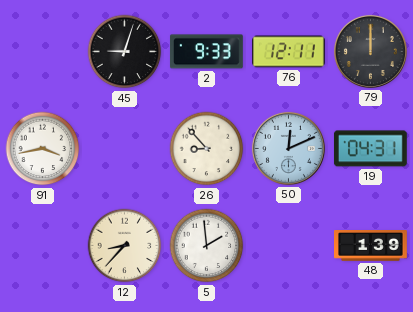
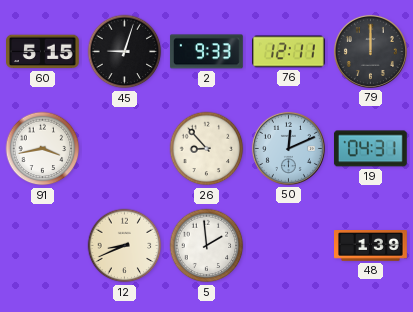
60: none -> 5:15
12: 8:37 -> 8:41
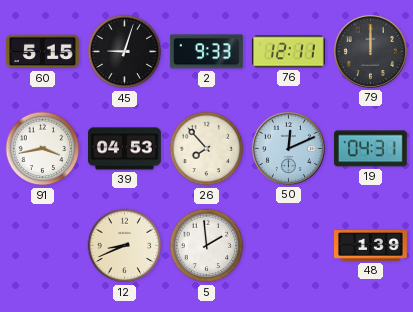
39: none -> 04:53
26: 8:53 -> 7:53
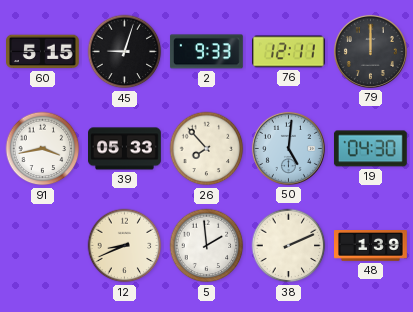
39: 04:53 -> 05:33
50: 12:11 -> 5:01
19: 04:31 -> 04:30
38: none -> 2:11
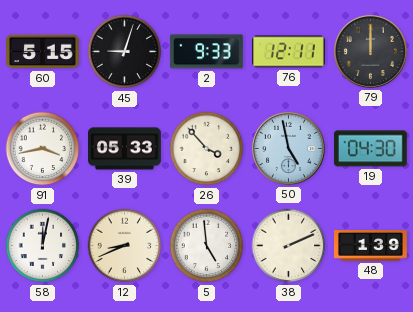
26: 7:53 -> 3:53
50: 5:01 -> 4:58
58: none -> 12:02
5: 1:59 -> 4:59
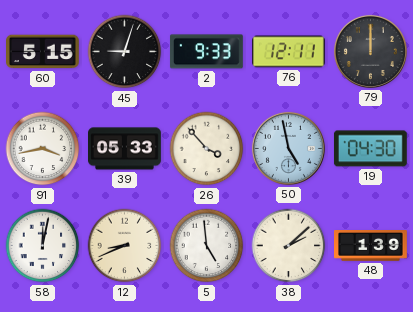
38: 2:11 -> 2:08
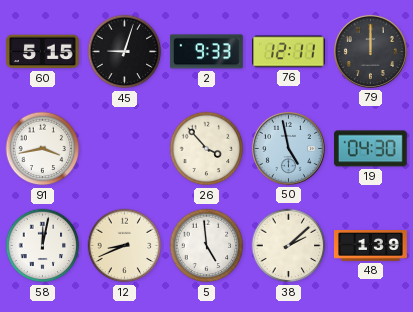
39: 05:33 -> none
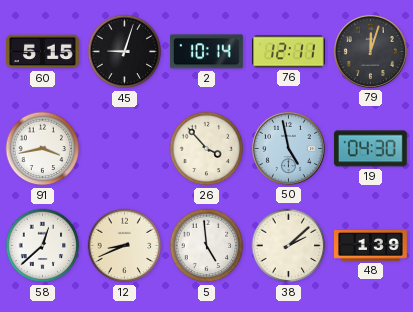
2: 9:33 -> 10:14
79: 12:00 -> 12:03
58: 12:02 -> 12:38
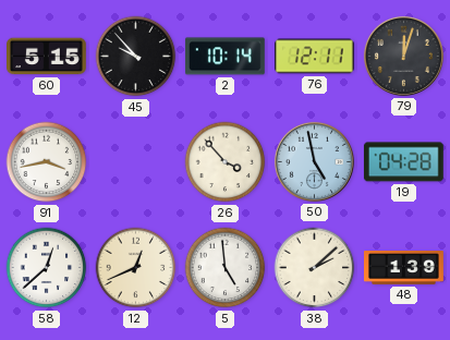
45: 9:03 -> 9:53
19: 04:30 -> 04:28
12: 8:41 -> 12:41
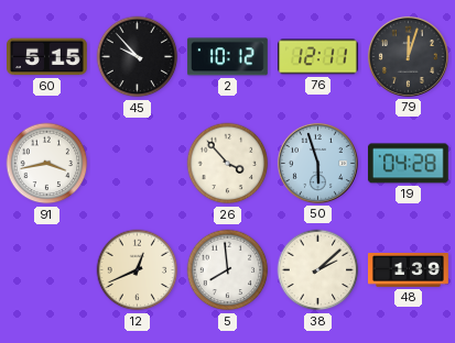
2: 10:14 -> 10:12
50: 4:58 -> 5:57
58: 12:38 -> none
5: 4:59 -> 7:59
